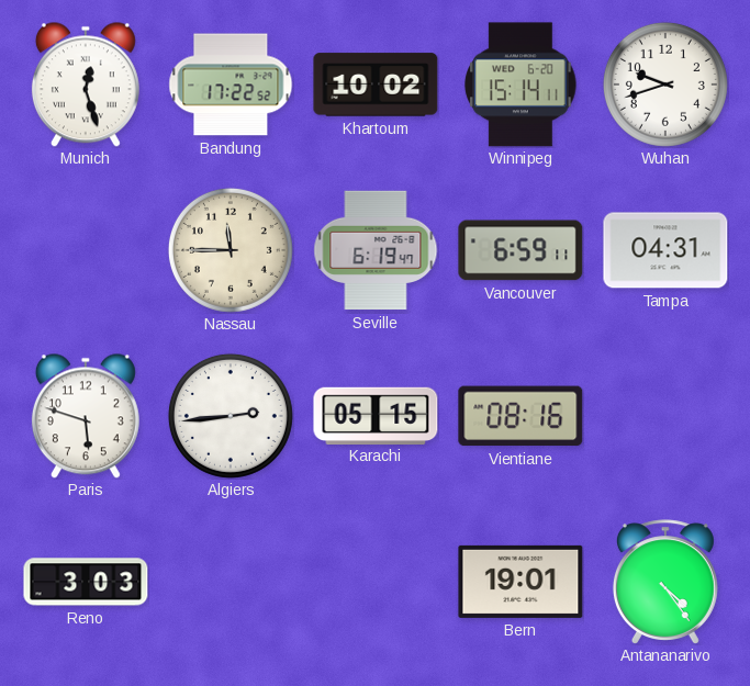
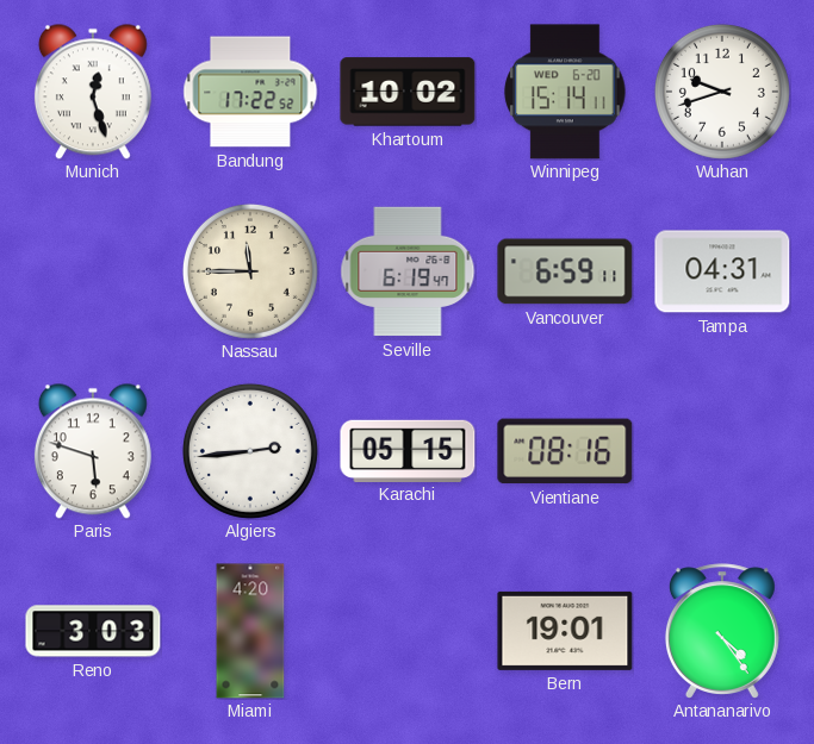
Miami: none -> 4:20
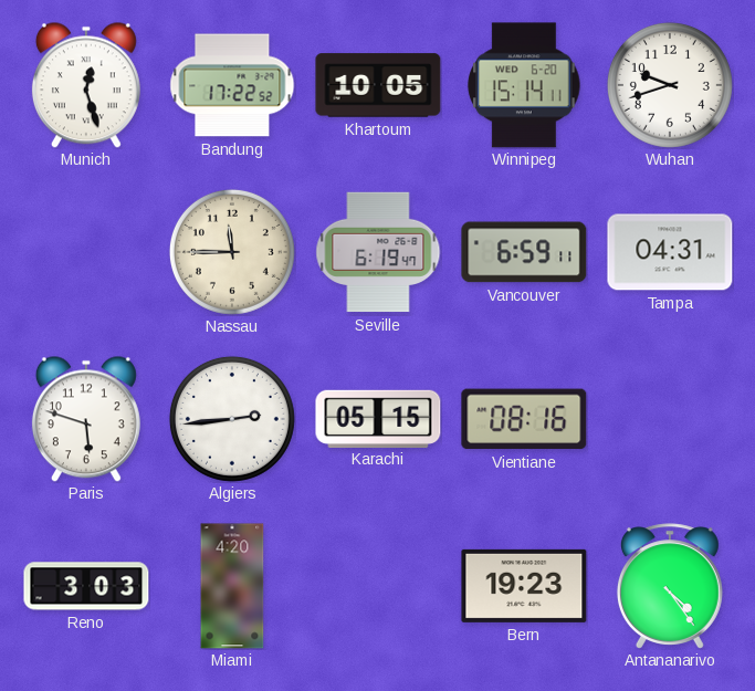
Khartoum: 10:02 -> 10:05
Bern: 19:01 -> 19:23
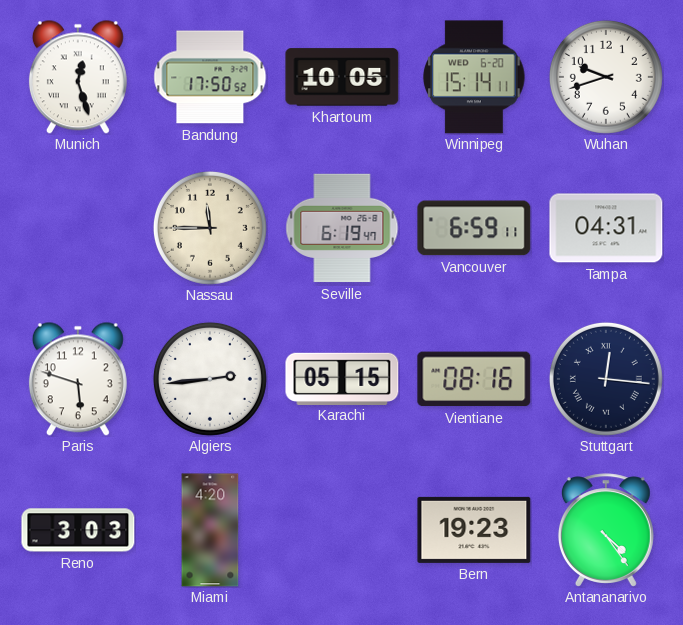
Bandung: 17:22 -> 17:50
Stuttgart: none -> 12:16
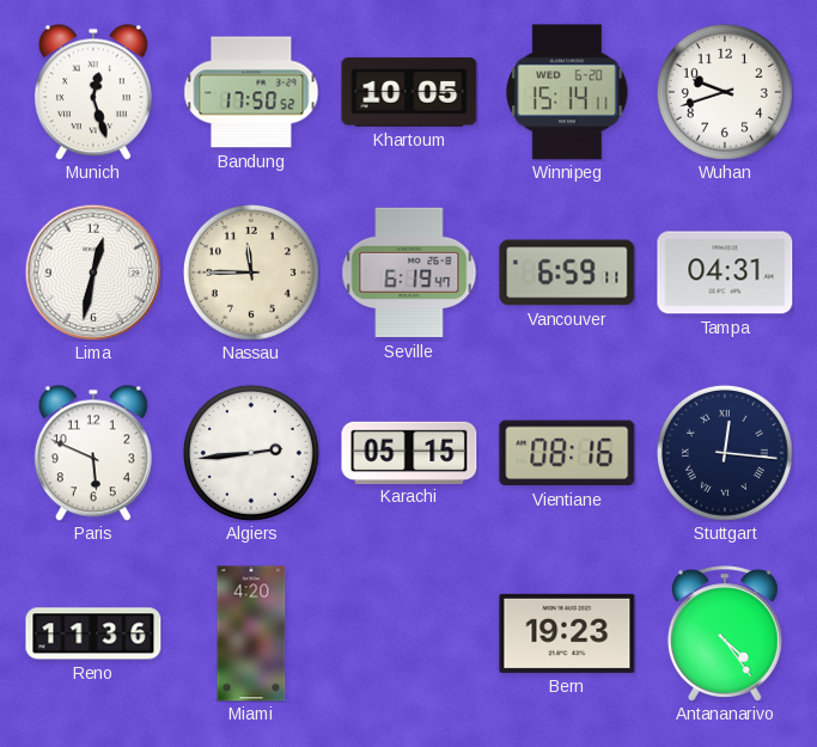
Lima: none -> 12:32
Paris: 5:48 -> 5:49
Reno: 3:03 -> 11:36
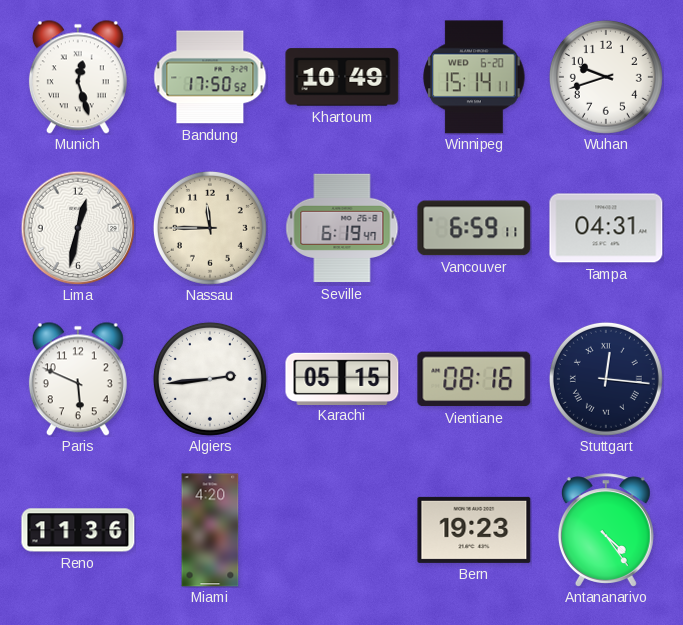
Khartoum: 10:05 -> 10:49
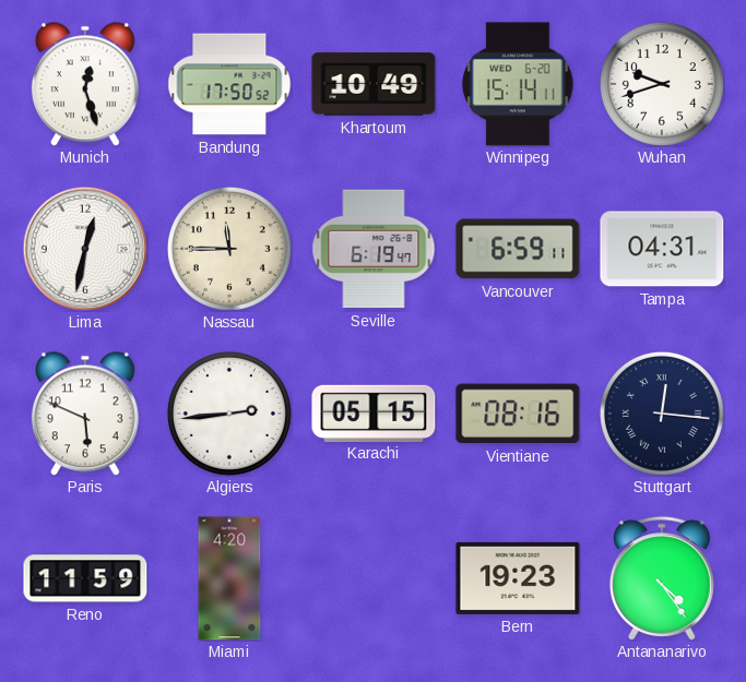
Reno: 11:36 -> 11:59
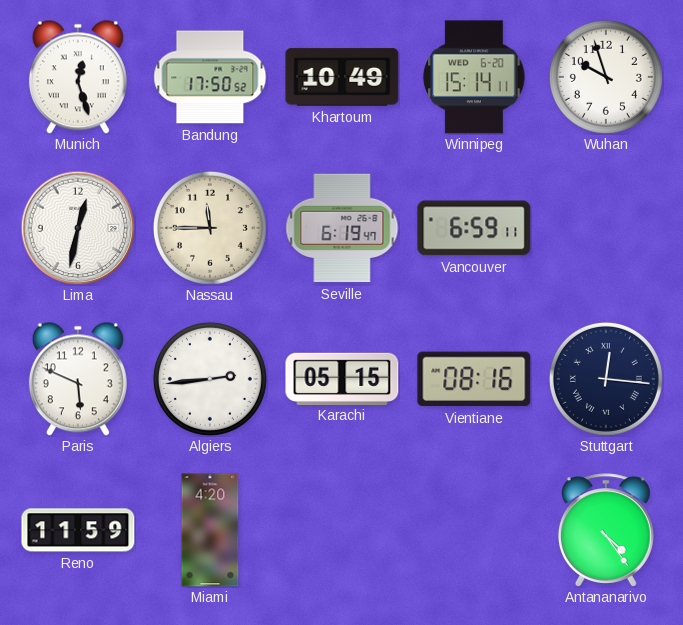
Wuhan: 9:42 -> 9:57
Tampa: 04:31 -> none
Bern: 19:23 -> none
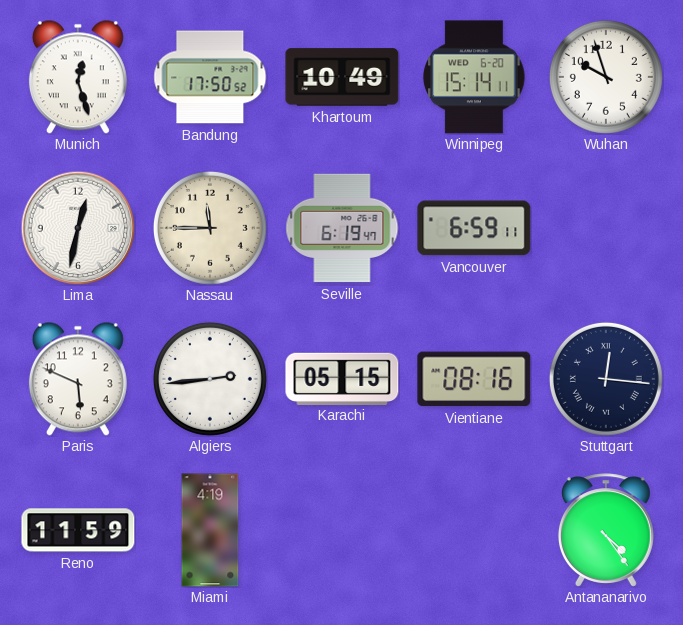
Miami: 4:20 -> 4:19
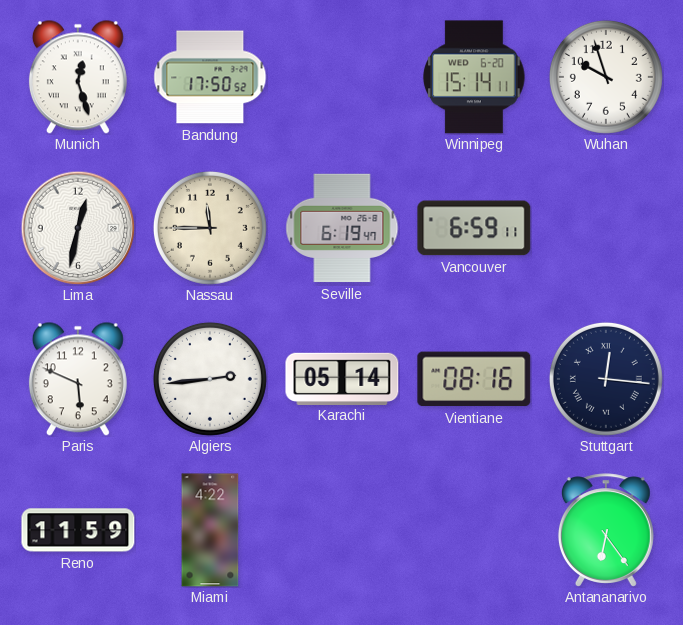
Khartoum: 10:49 -> none
Karachi: 05:15 -> 05:14
Miami: 4:19 -> 4:22
Antananarivo: 4:24 -> 6:24
